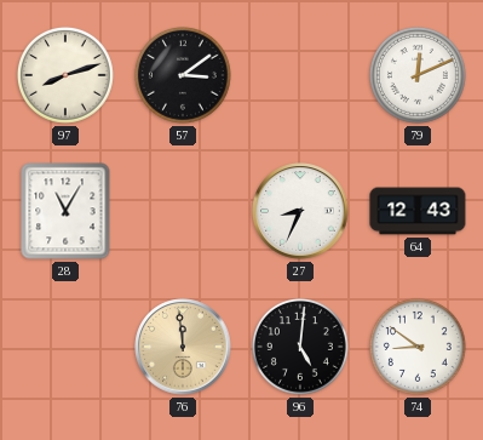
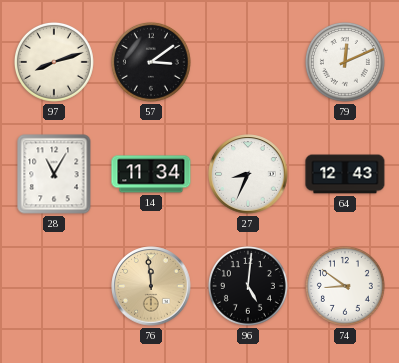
14: none -> 11:34
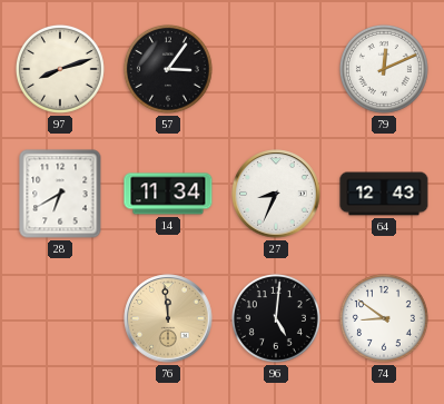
57: 3:09 -> 3:06
28: 11:05 -> 6:40
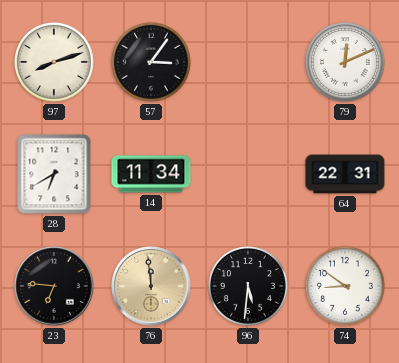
27: 8:34 -> none
64: 12:43 -> 22:31
23: none -> 6:46
96: 5:01 -> 5:31
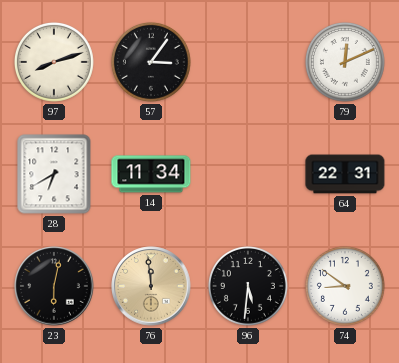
23: 6:46 -> 6:02
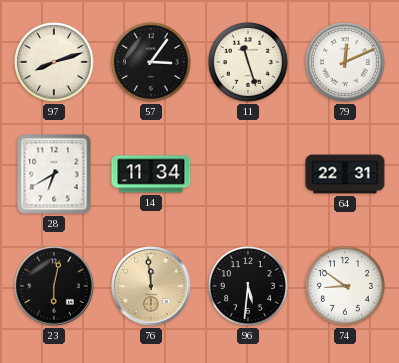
11: none -> 11:27
